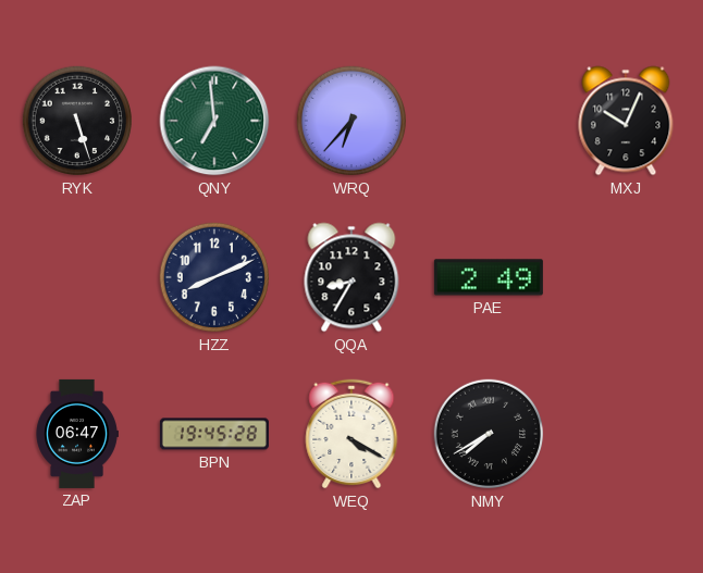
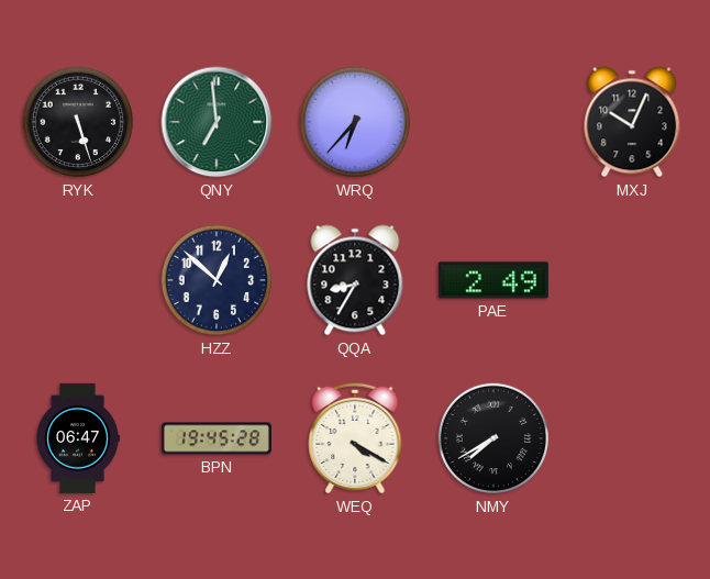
HZZ: 8:11 -> 12:52
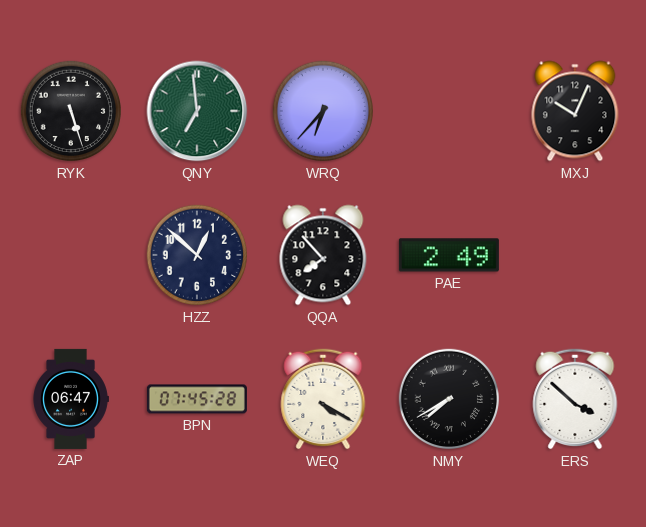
QQA: 8:35 -> 7:53
BPN: 19:45 -> 07:45
ERS: none -> 3:52
